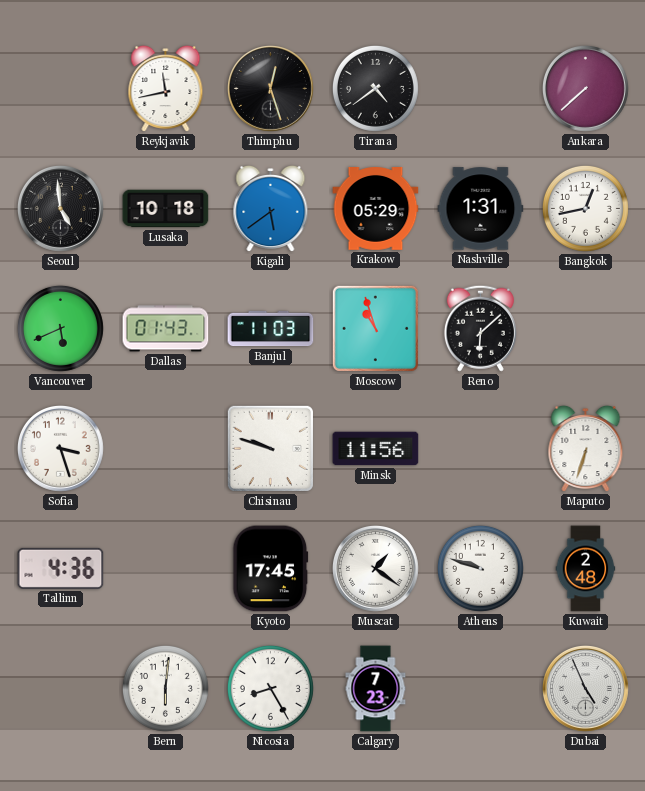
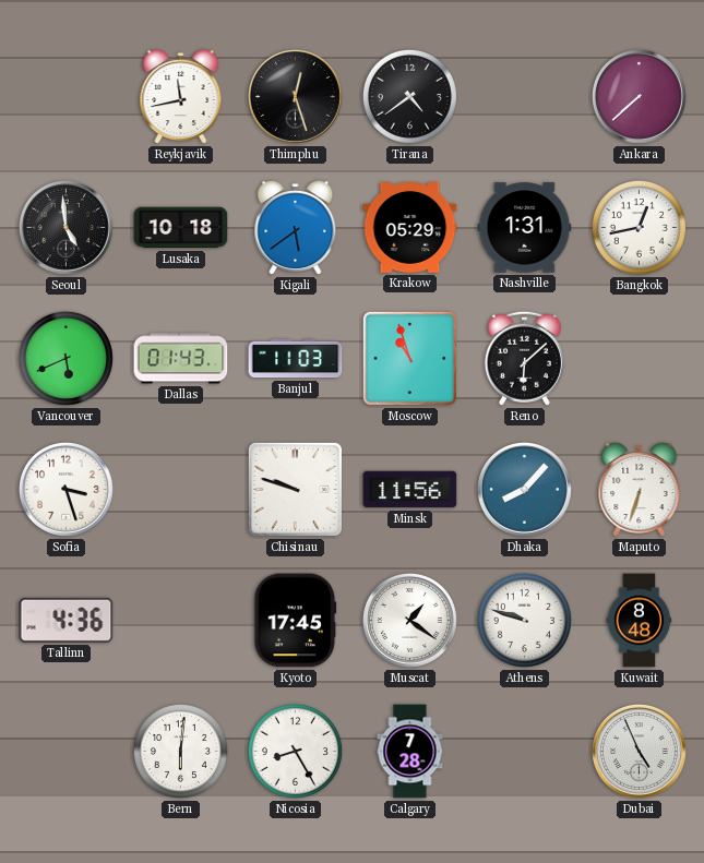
Dhaka: none -> 8:07
Kuwait: 2:48 -> 8:48
Calgary: 7:23 -> 7:28
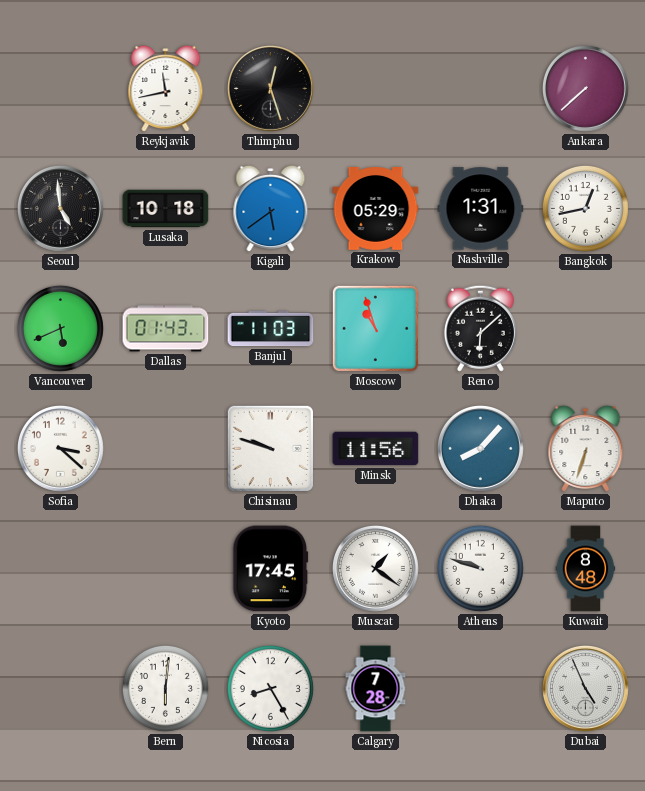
Tirana: 4:39 -> none
Sofia: 3:27 -> 3:22
Tallinn: 4:36 -> none
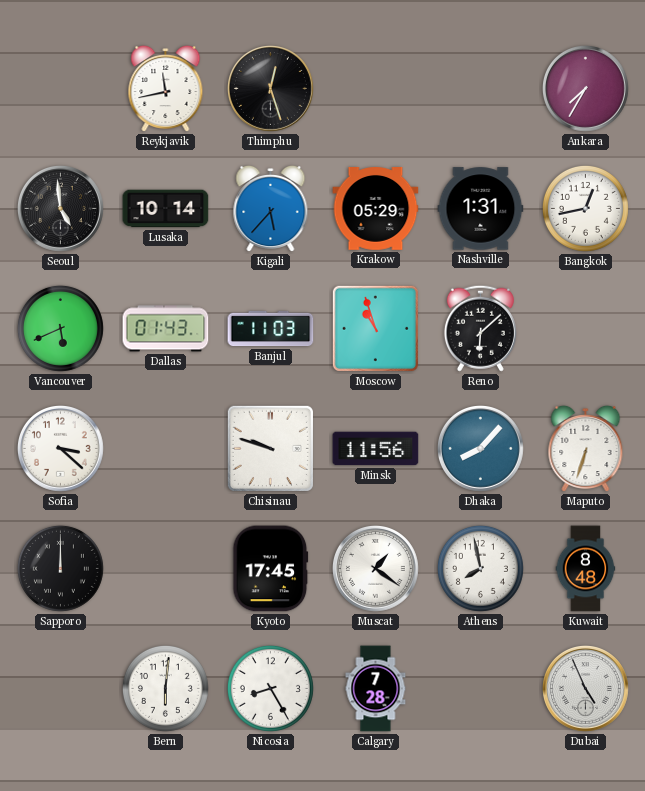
Ankara: 7:38 -> 7:35
Lusaka: 10:18 -> 10:14
Kigali: 5:39 -> 5:37
Sapporo: none -> 12:00
Athens: 9:48 -> 7:58
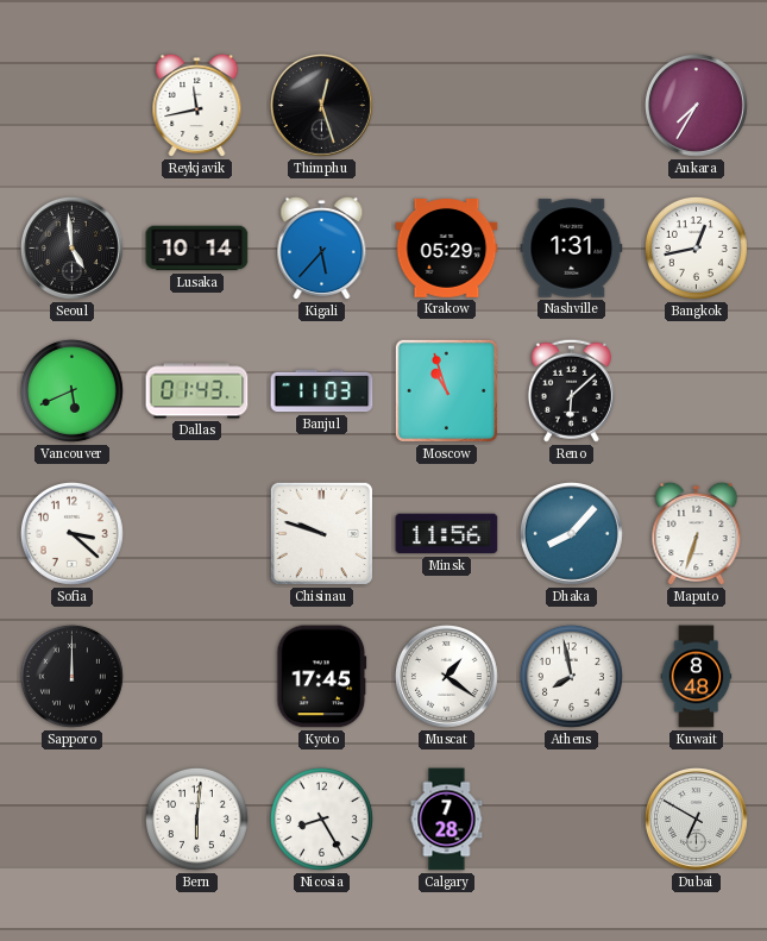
Dubai: 4:56 -> 6:50
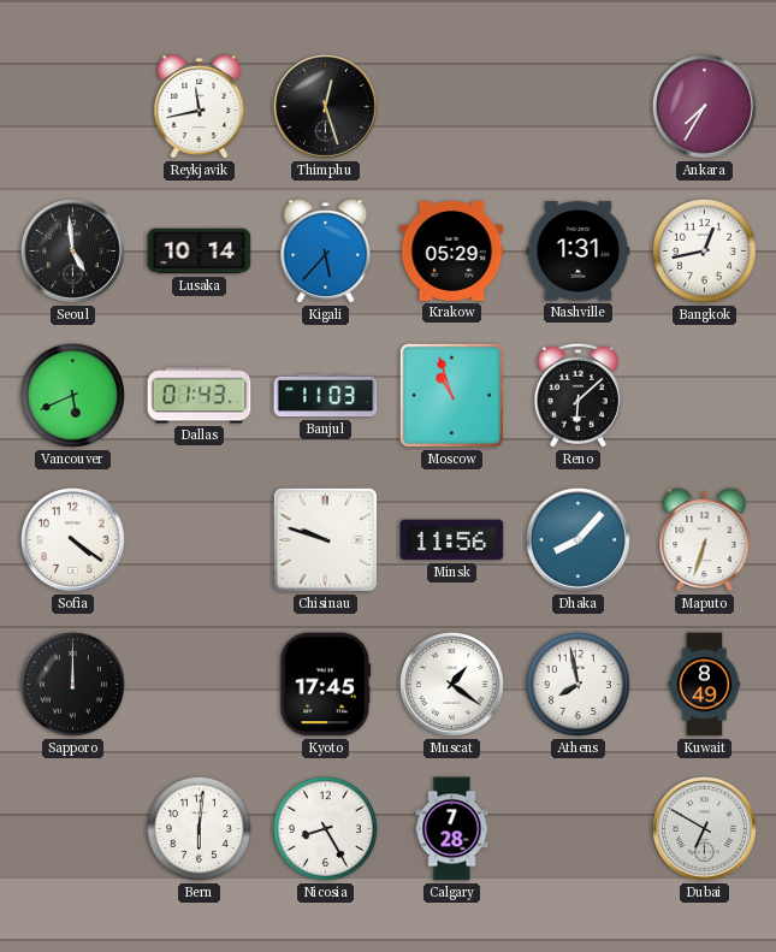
Sofia: 3:22 -> 4:21
Kuwait: 8:48 -> 8:49
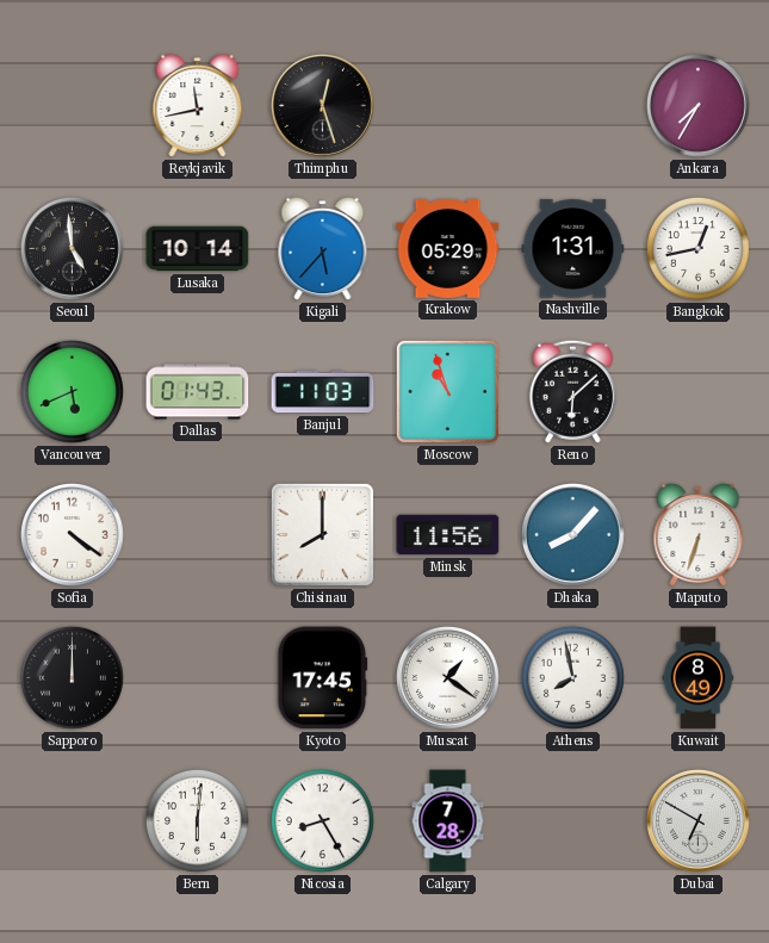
Chisinau: 9:48 -> 8:00
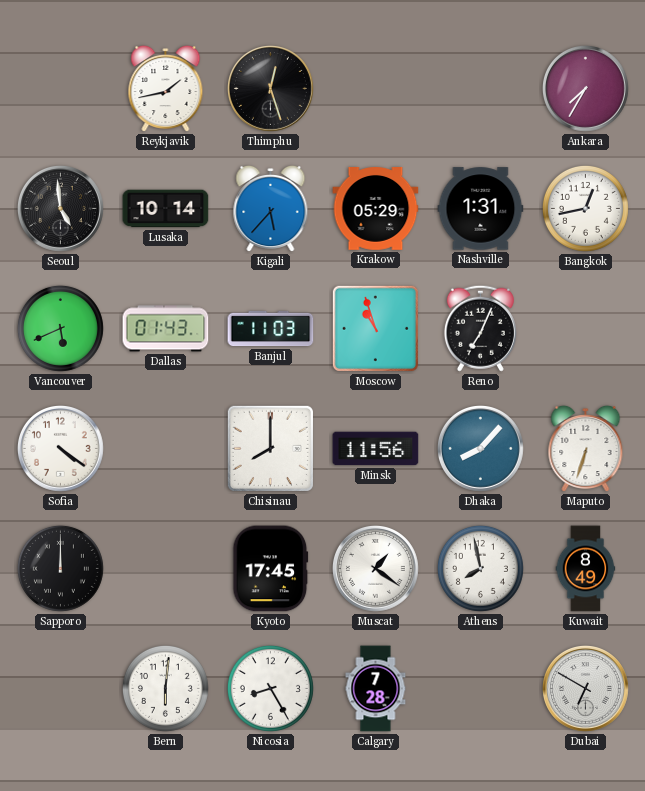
Reykjavik: 11:43 -> 1:43
Reno: 6:08 -> 7:04
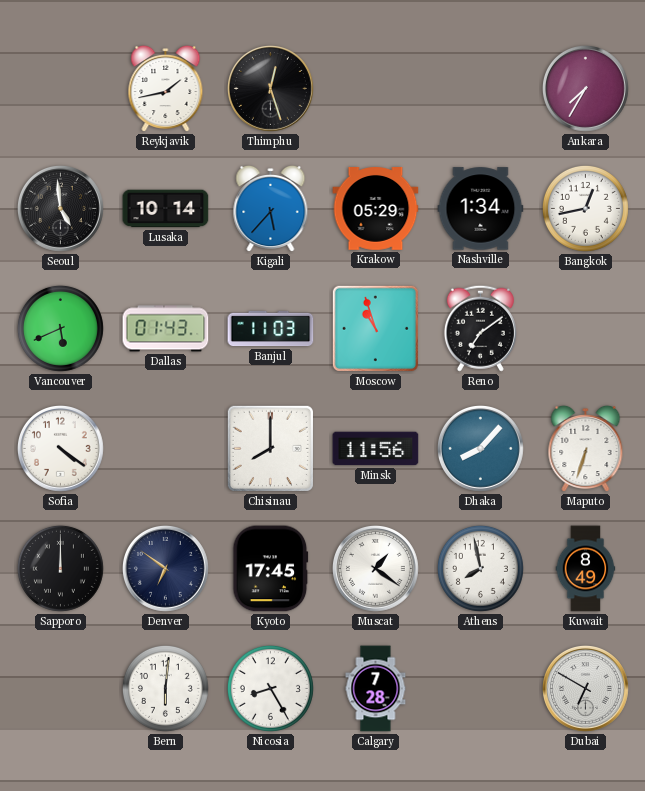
Nashville: 1:31 -> 1:34
Reno: 7:04 -> 7:09
Denver: none -> 6:51
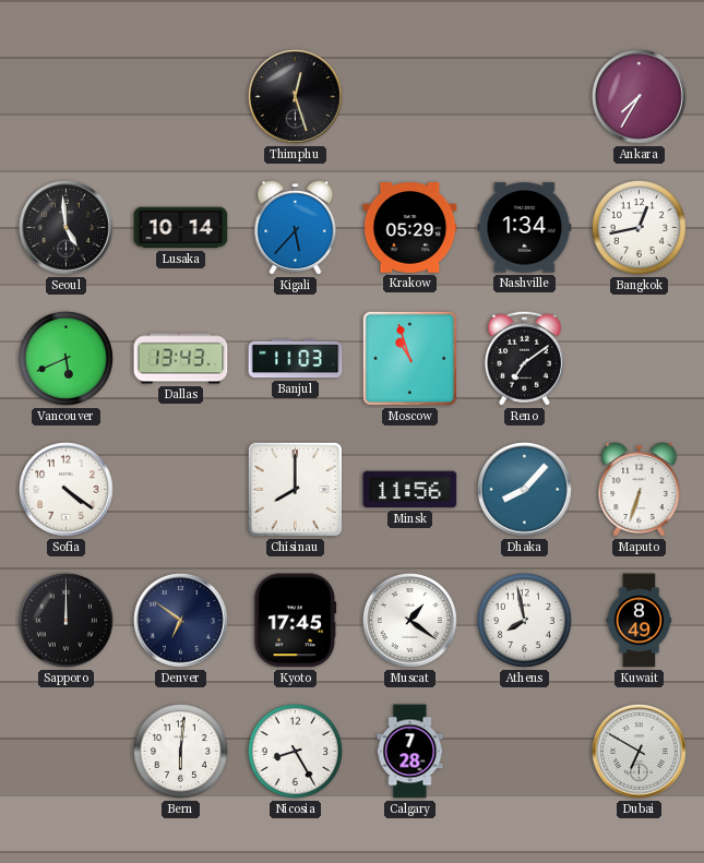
Reykjavik: 1:43 -> none
Dallas: 01:43 -> 13:43
